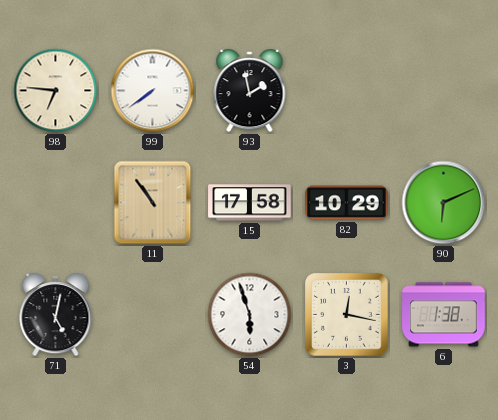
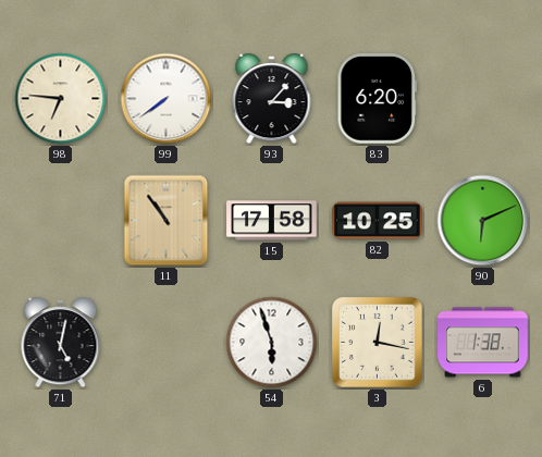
93: 1:58 -> 3:07
83: none -> 6:20
82: 10:29 -> 10:25
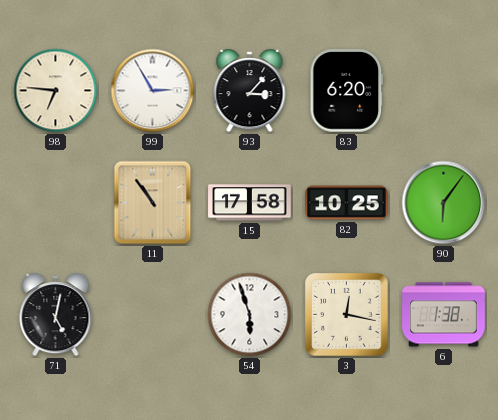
99: 7:39 -> 2:55
90: 6:11 -> 6:06
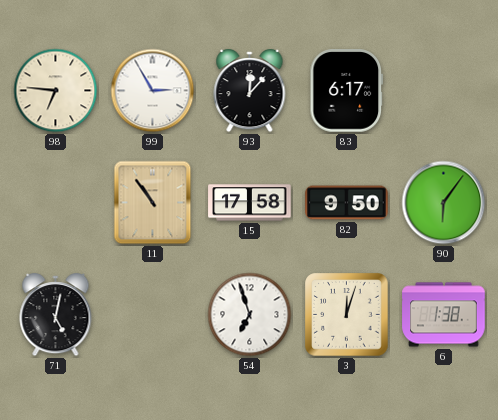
93: 3:07 -> 12:07
83: 6:20 -> 6:17
82: 10:25 -> 9:50
54: 5:57 -> 6:57
3: 12:17 -> 12:03
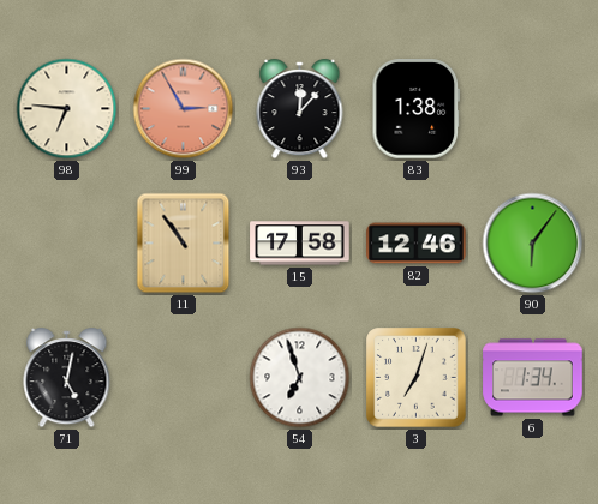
99 dial: white -> salmon
83: 6:17 -> 1:38
82: 9:50 -> 12:46
3: 12:03 -> 7:03
6: 1:38 -> 1:34
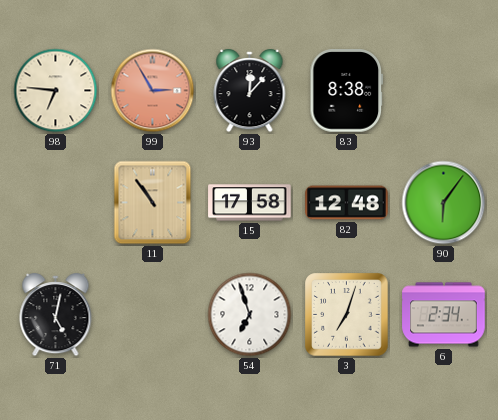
83: 1:38 -> 8:38
82: 12:46 -> 12:48
6: 1:34 -> 2:34
